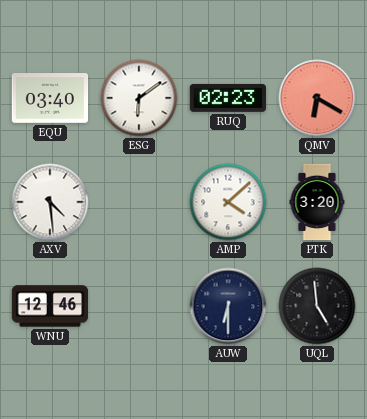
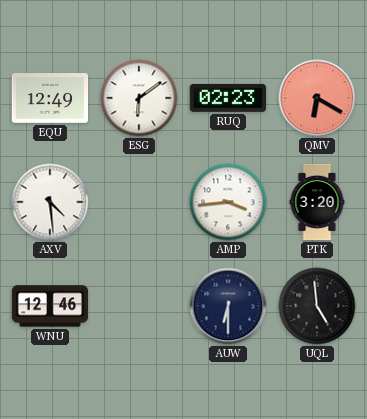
EQU: 03:40 -> 12:49
AMP: 4:08 -> 3:44
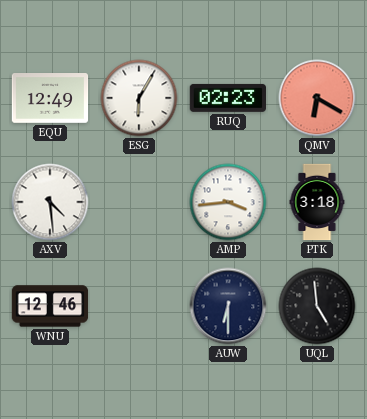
ESG: 6:09 -> 6:05
PTK: 3:20 -> 3:18
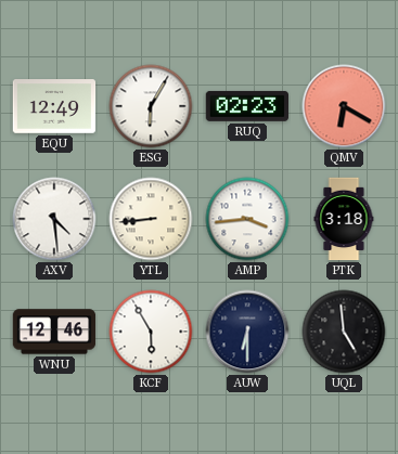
YTL: none -> 8:44
KCF: none -> 5:55
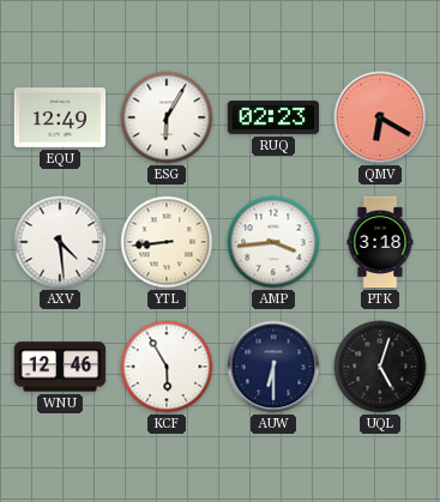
UQL: 4:59 -> 5:03
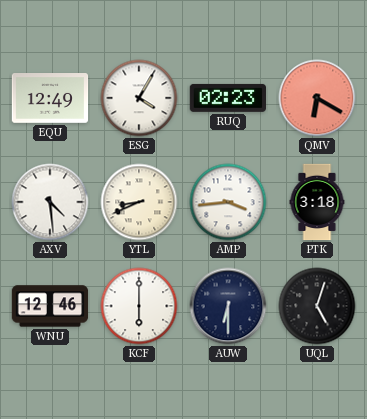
ESG: 6:05 -> 4:05
YTL: 8:44 -> 8:41
KCF: 5:55 -> 6:00
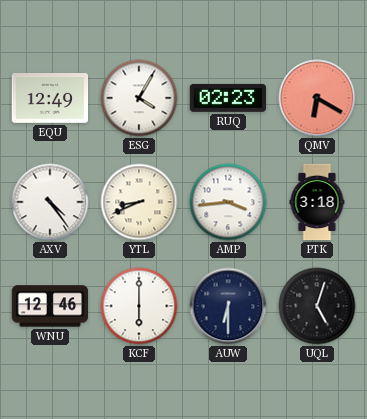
AXV: 4:29 -> 4:24
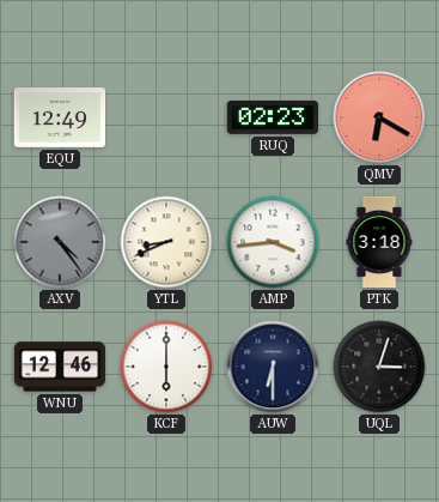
ESG: 4:05 -> none
AXV dial: white -> grey
UQL: 5:03 -> 3:03
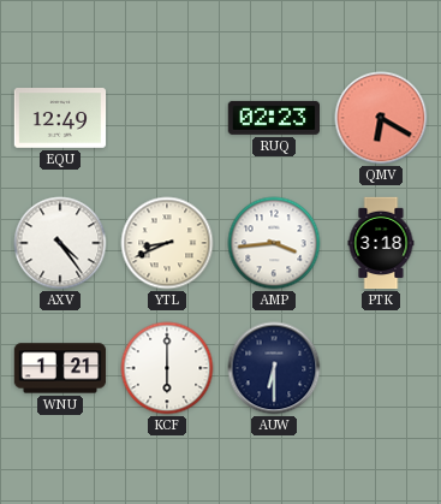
AXV dial: grey -> white
WNU: 12:46 -> 1:21
UQL: 3:03 -> none
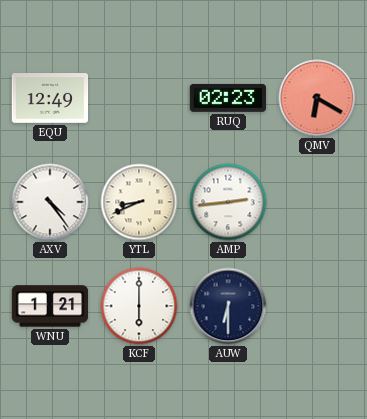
AMP: 3:44 -> 2:44
PTK: 3:18 -> none
